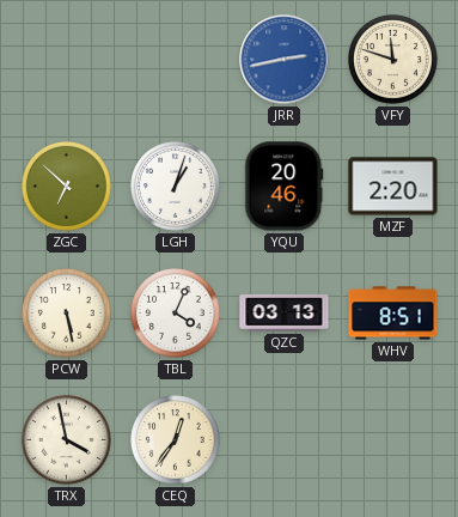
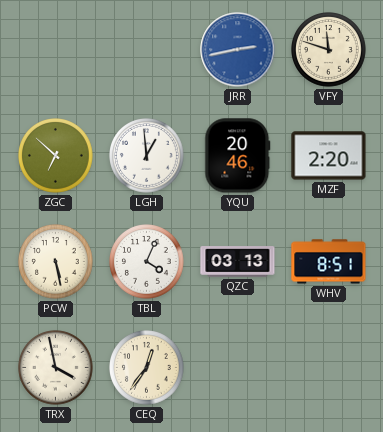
LGH: 1:03 -> 12:59
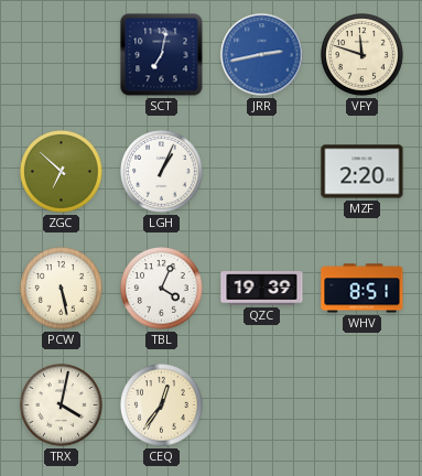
SCT: none -> 7:02
LGH: 12:59 -> 1:04
YQU: 20:46 -> none
QZC: 03:13 -> 19:39
TRX: 3:58 -> 4:02
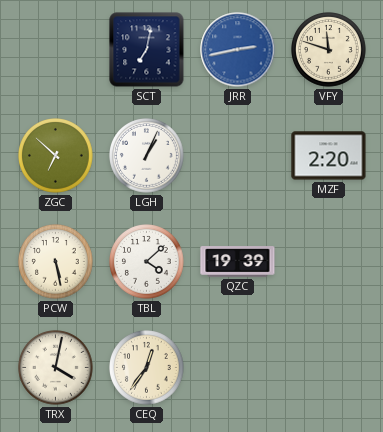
TBL: 4:04 -> 4:08
WHV: 8:51 -> none
